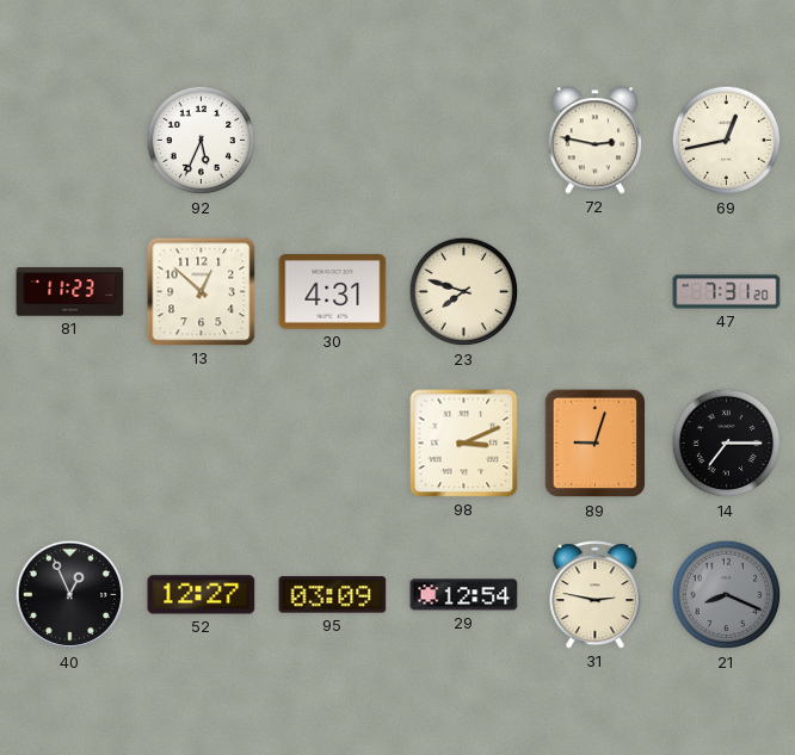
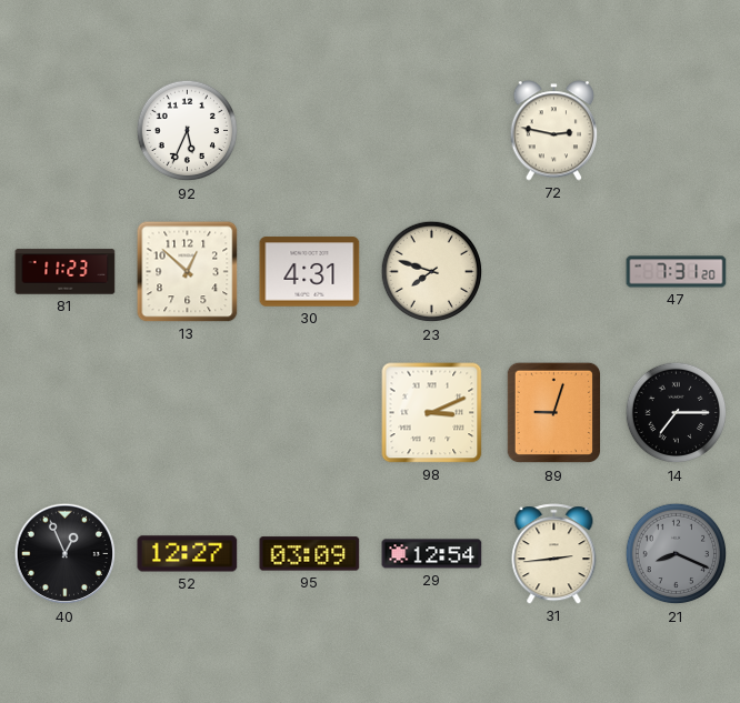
69: 12:43 -> none
31: 2:47 -> 2:44
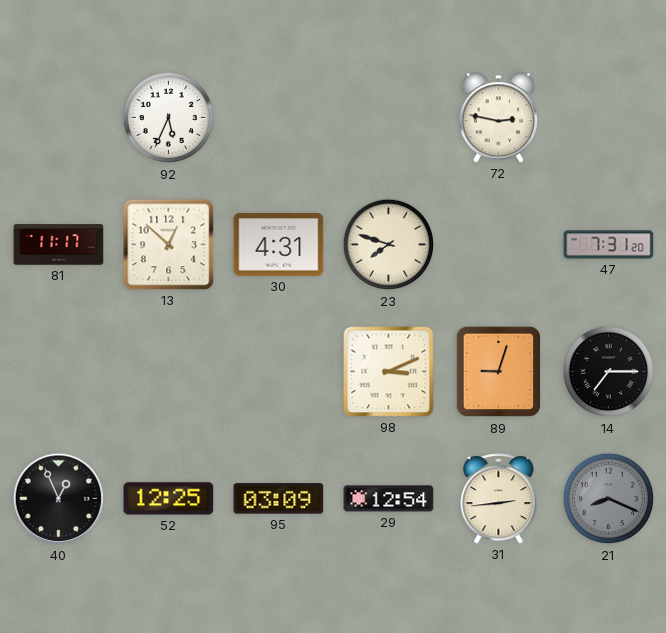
81: 11:23 -> 11:17
52: 12:27 -> 12:25
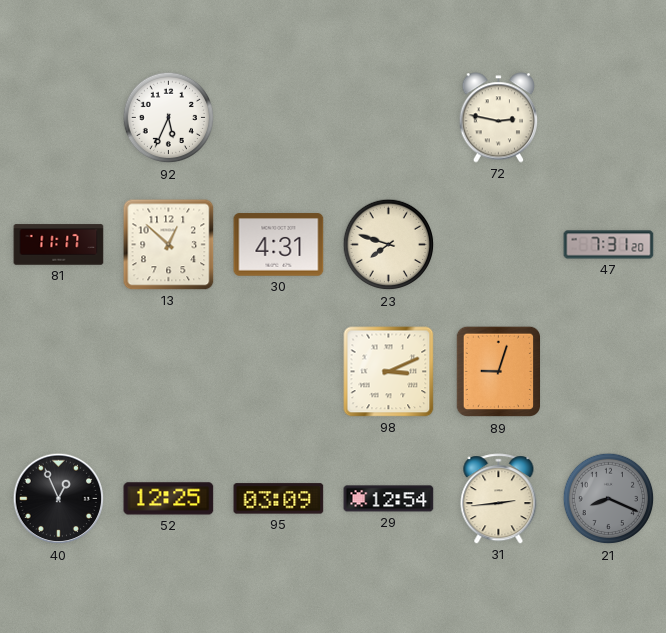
14: 7:15 -> none
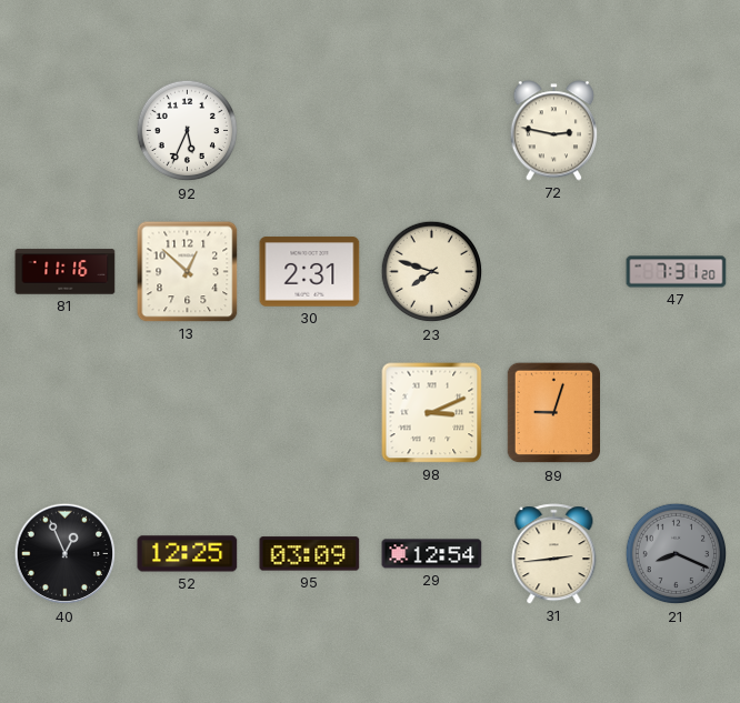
81: 11:17 -> 11:16
30: 4:31 -> 2:31
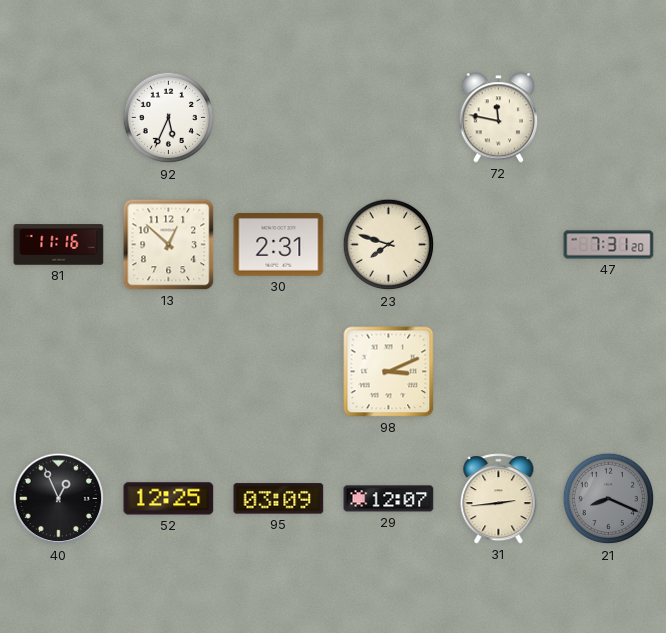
72: 2:47 -> 11:47
89: 9:03 -> none
29: 12:54 -> 12:07
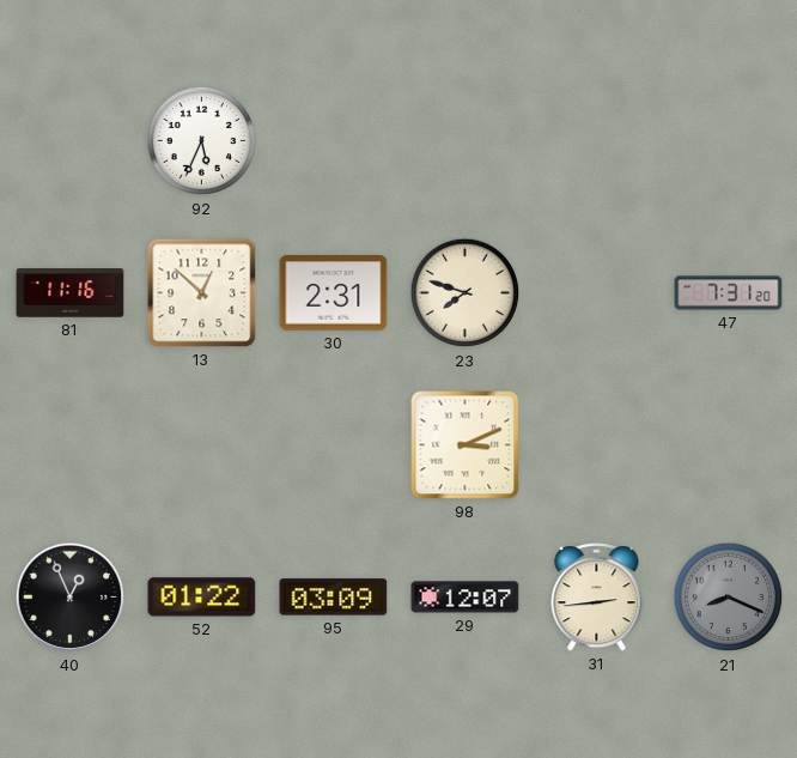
72: 11:47 -> none
52: 12:25 -> 01:22
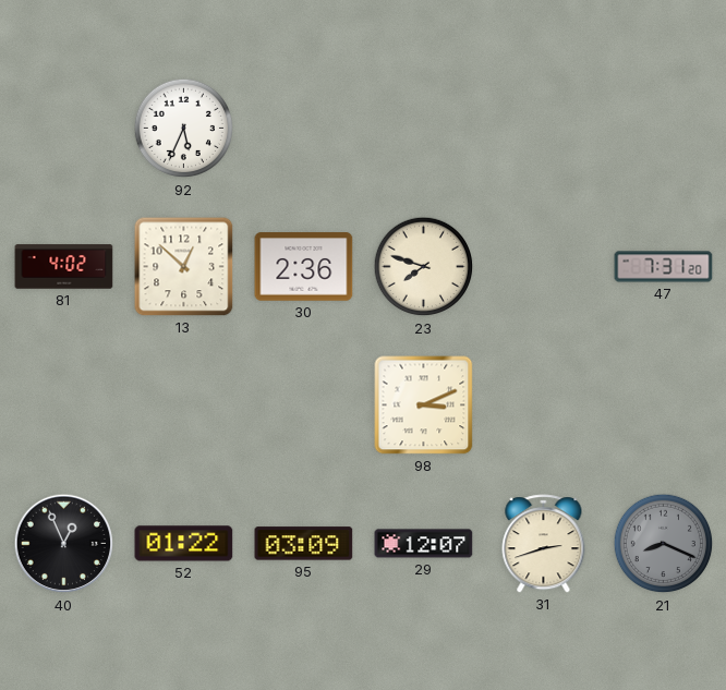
81: 11:16 -> 4:02
30: 2:31 -> 2:36
31: 2:44 -> 2:42
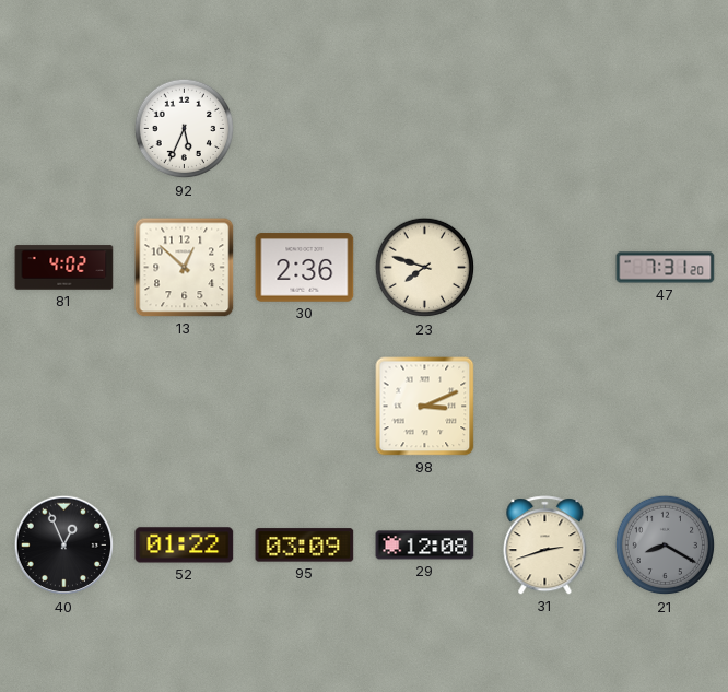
29: 12:07 -> 12:08
21: 8:19 -> 8:20
